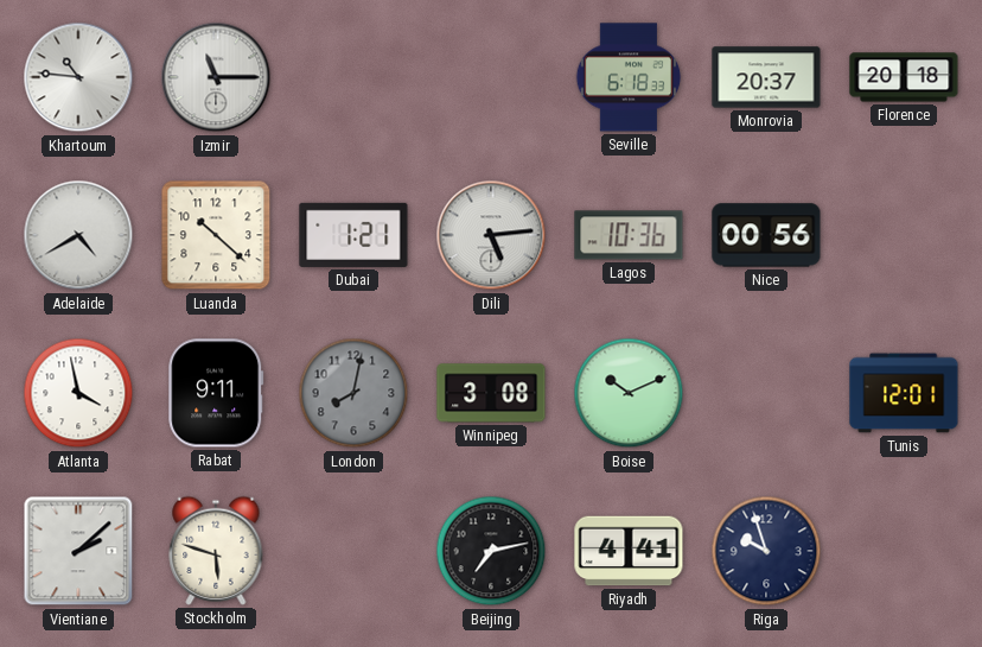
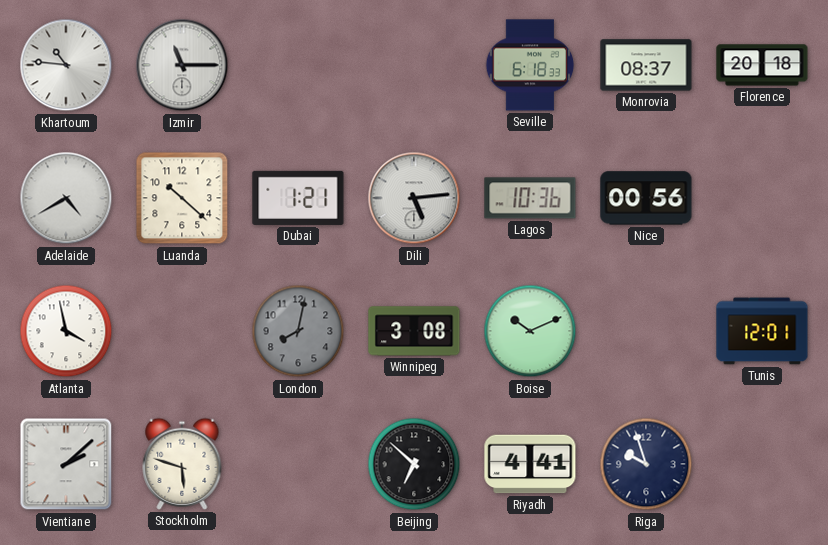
Monrovia: 20:37 -> 08:37
Rabat: 9:11 -> none
Beijing: 7:13 -> 6:52
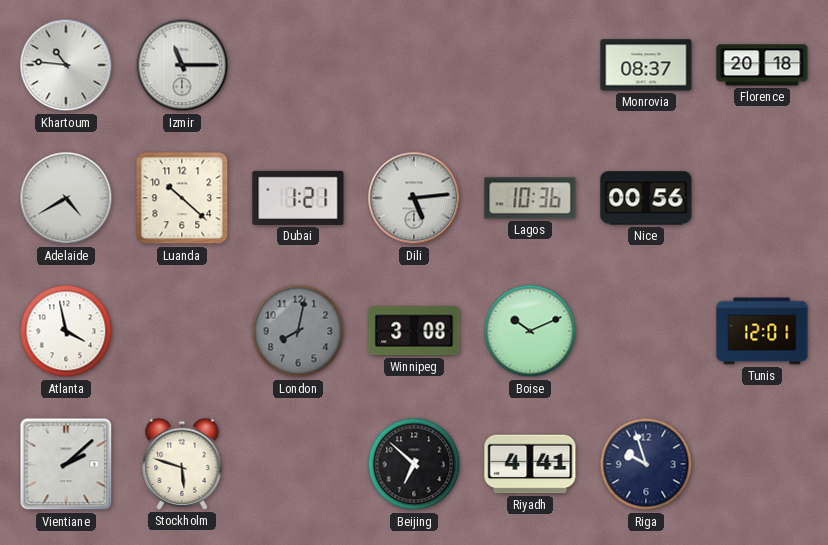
Seville: 6:18 -> none
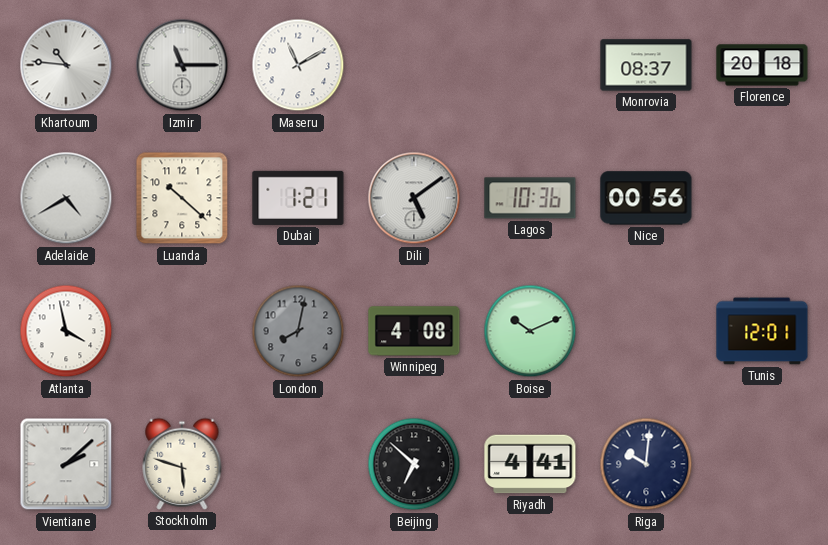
Maseru: none -> 11:10
Dili: 5:14 -> 5:09
Winnipeg: 3:08 -> 4:08
Riga: 9:57 -> 10:01
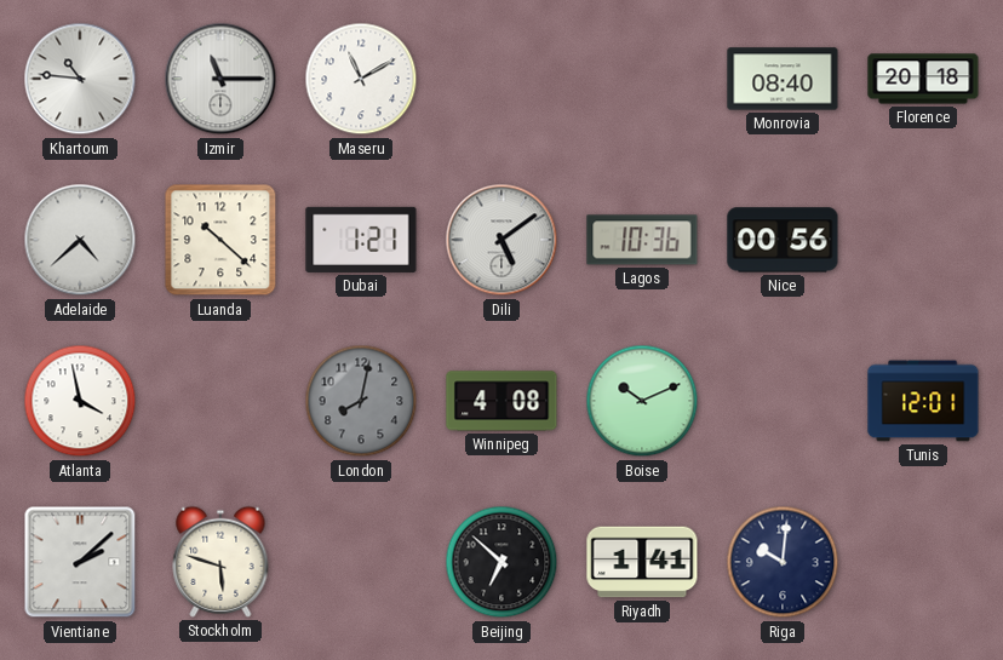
Monrovia: 08:37 -> 08:40
Adelaide: 4:40 -> 4:38
Riyadh: 4:41 -> 1:41
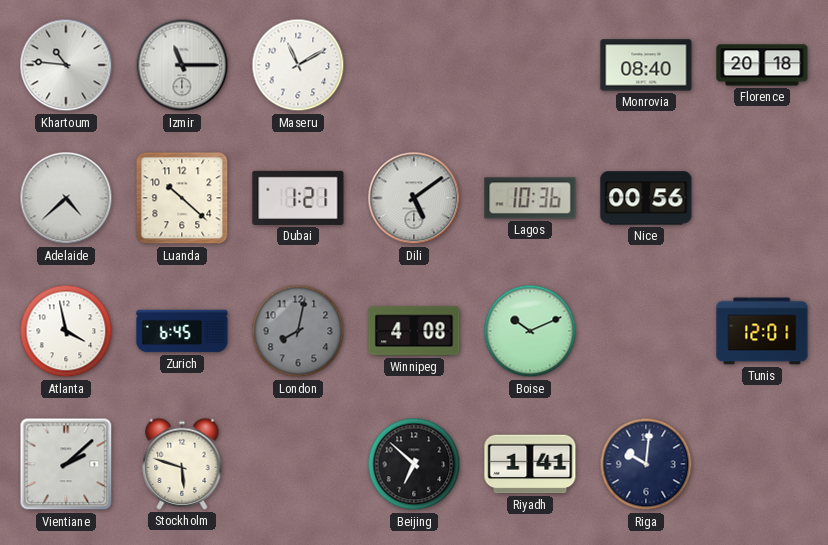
Zurich: none -> 6:45
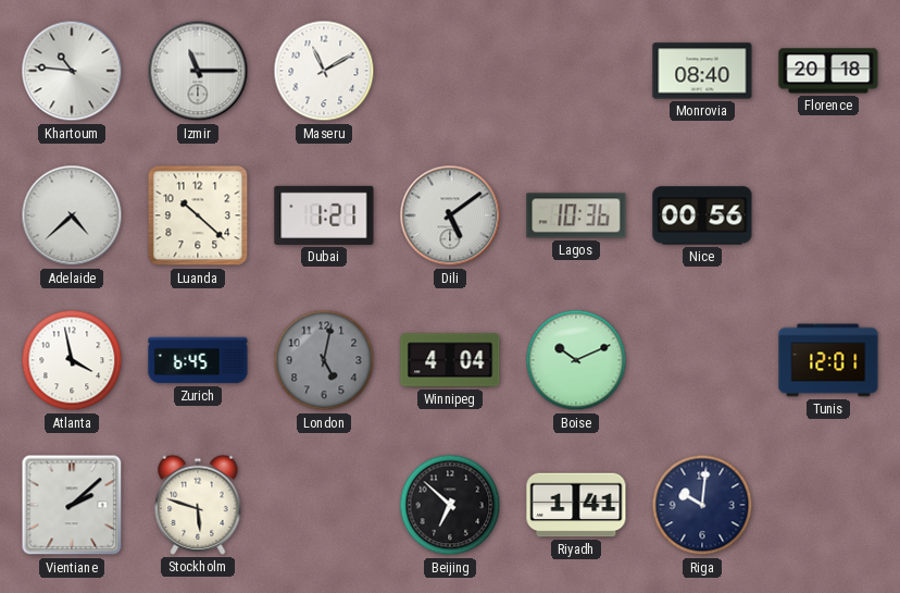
London: 8:02 -> 5:02
Winnipeg: 4:08 -> 4:04
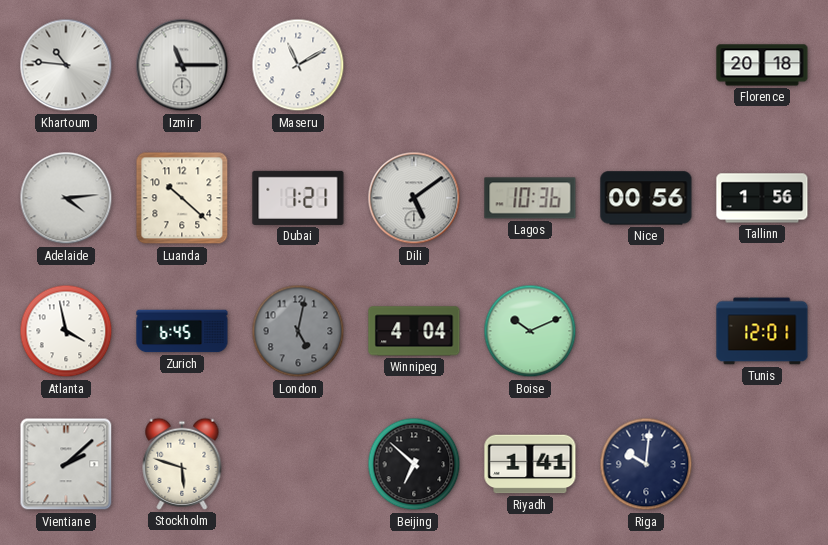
Monrovia: 08:40 -> none
Adelaide: 4:38 -> 4:14
Tallinn: none -> 1:56
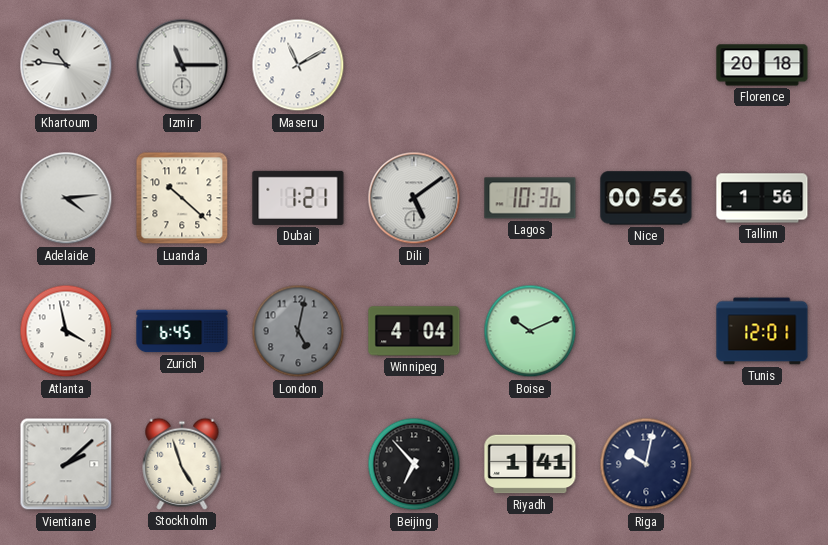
Stockholm: 5:48 -> 4:57
Beijing: 6:52 -> 6:53
Riga: 10:01 -> 10:02
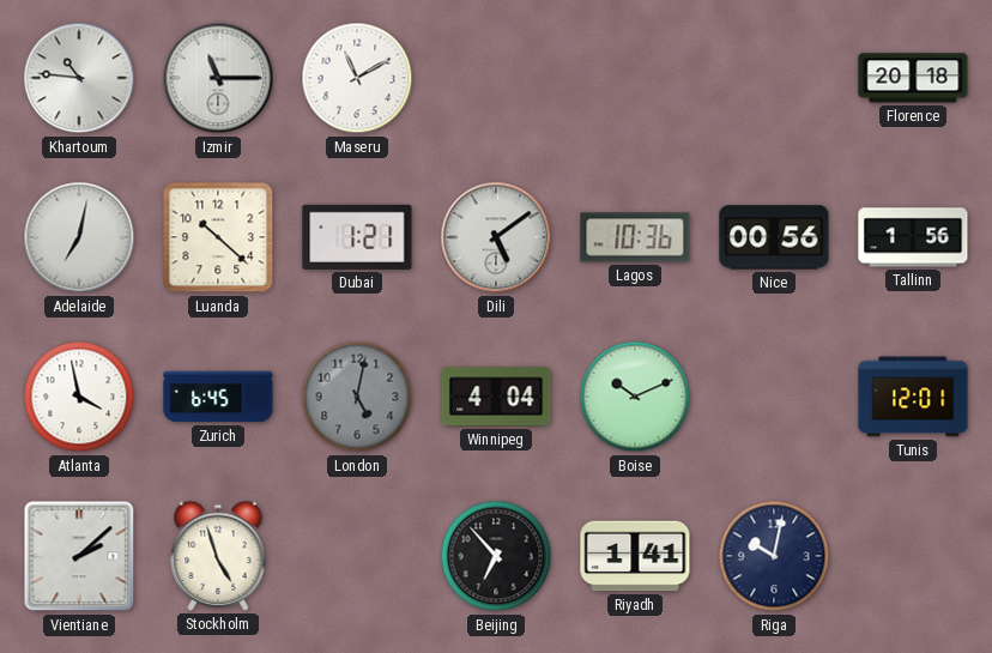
Adelaide: 4:14 -> 7:02
